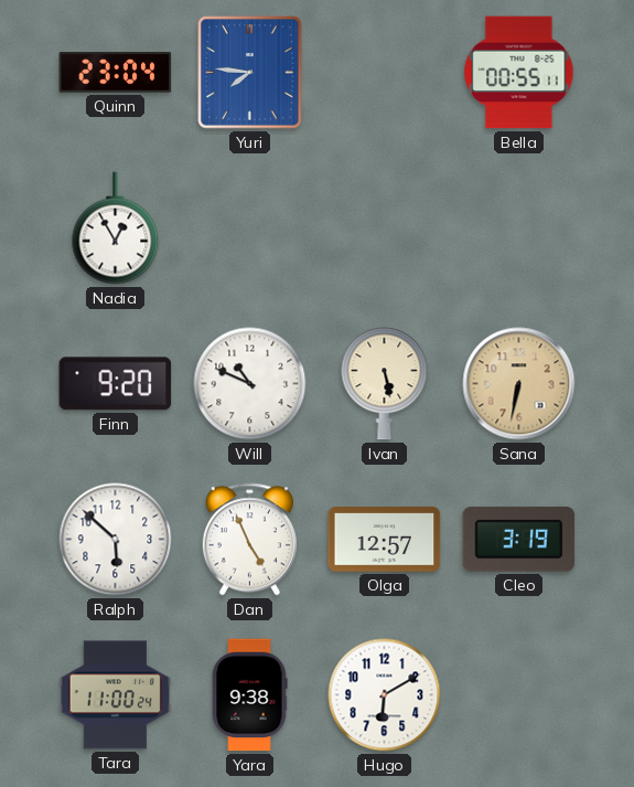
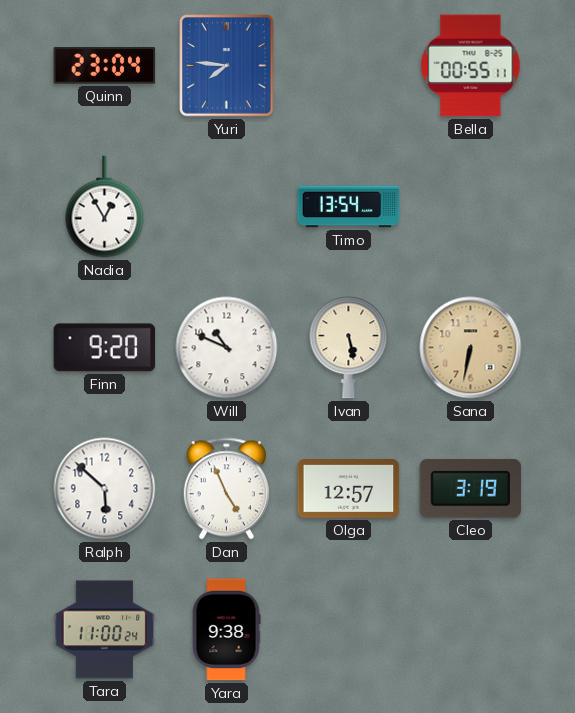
Timo: none -> 13:54
Hugo: 6:10 -> none
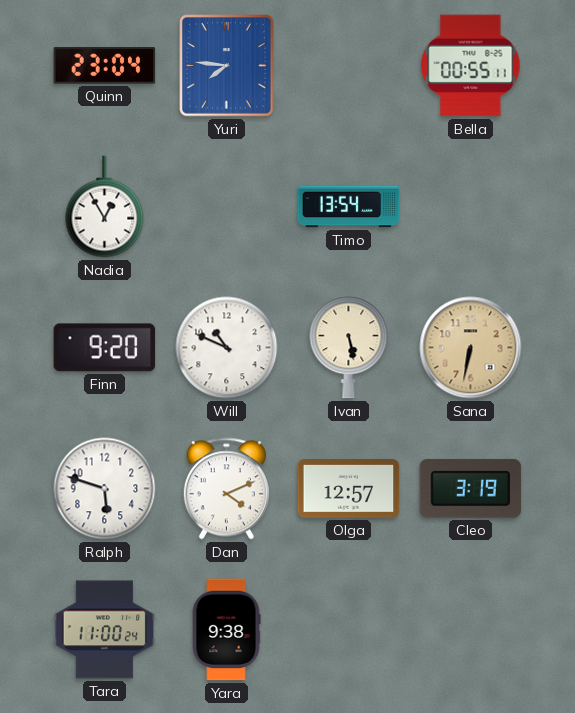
Ralph: 5:52 -> 5:48
Dan: 4:56 -> 4:11
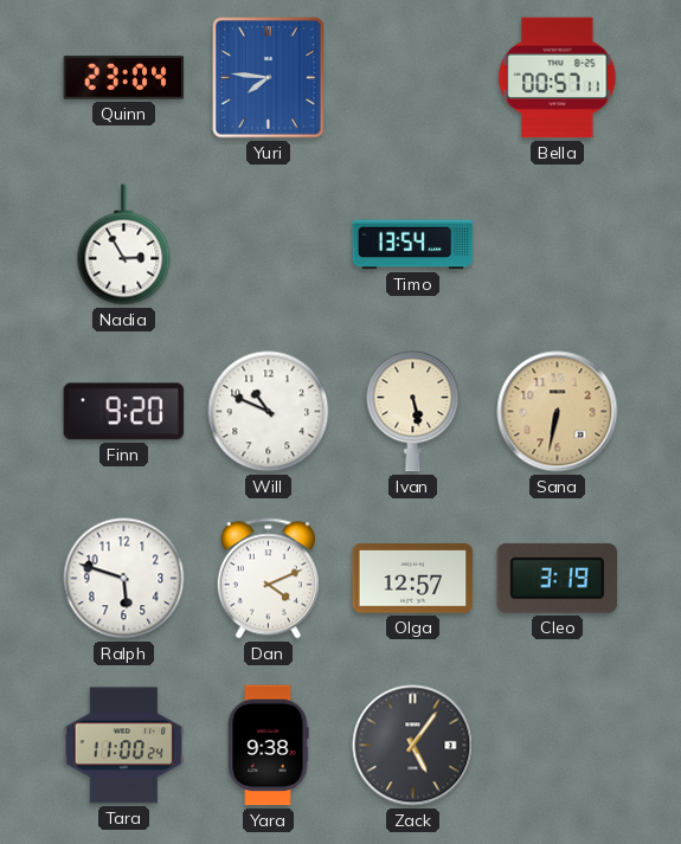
Bella: 00:55 -> 00:57
Nadia: 12:55 -> 2:55
Zack: none -> 5:06
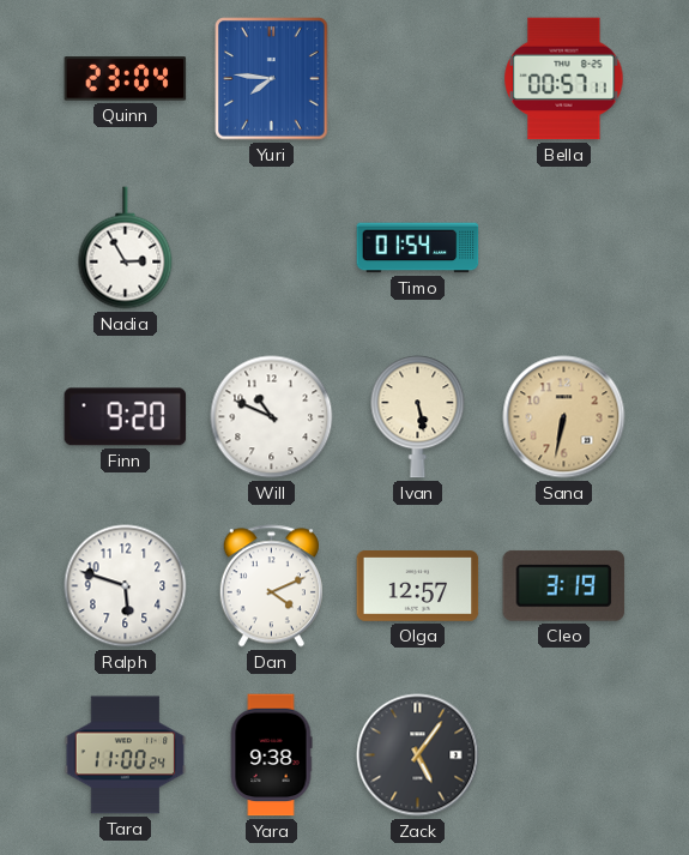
Timo: 13:54 -> 01:54
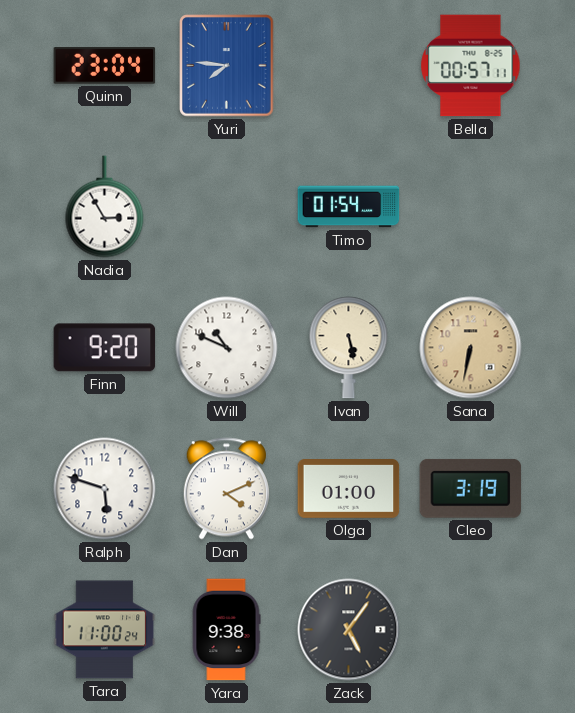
Olga: 12:57 -> 01:00
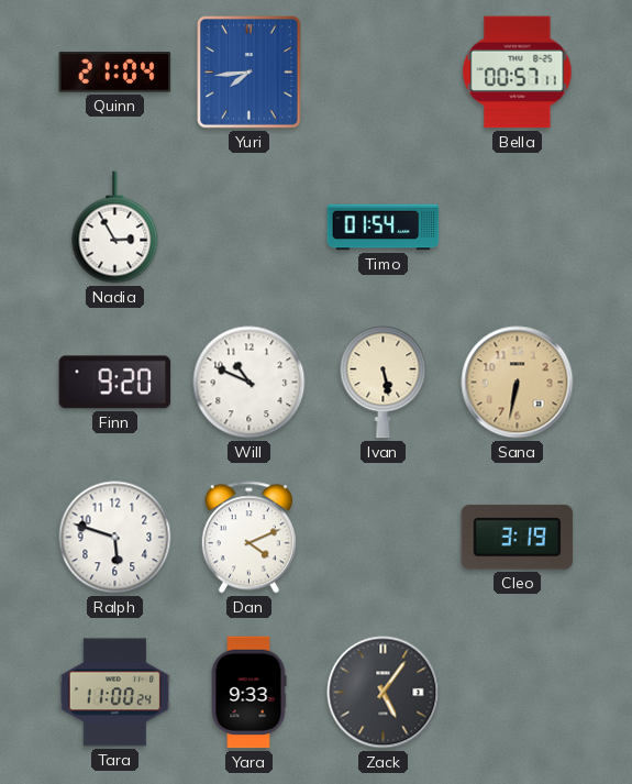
Quinn: 23:04 -> 21:04
Yuri: 7:46 -> 7:44
Olga: 01:00 -> none
Yara: 9:38 -> 9:33
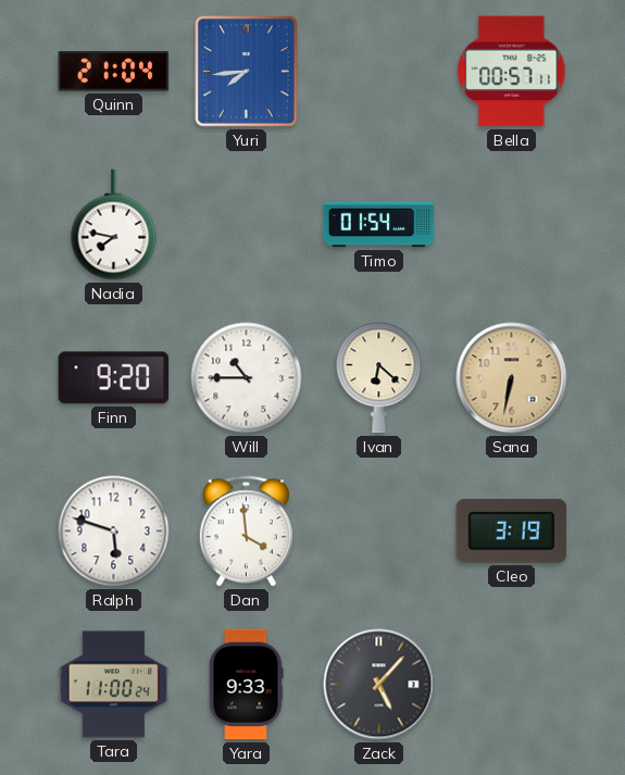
Nadia: 2:55 -> 7:47
Will: 10:49 -> 10:45
Ivan: 5:28 -> 6:22
Dan: 4:11 -> 3:59
Zack: 5:06 -> 5:07
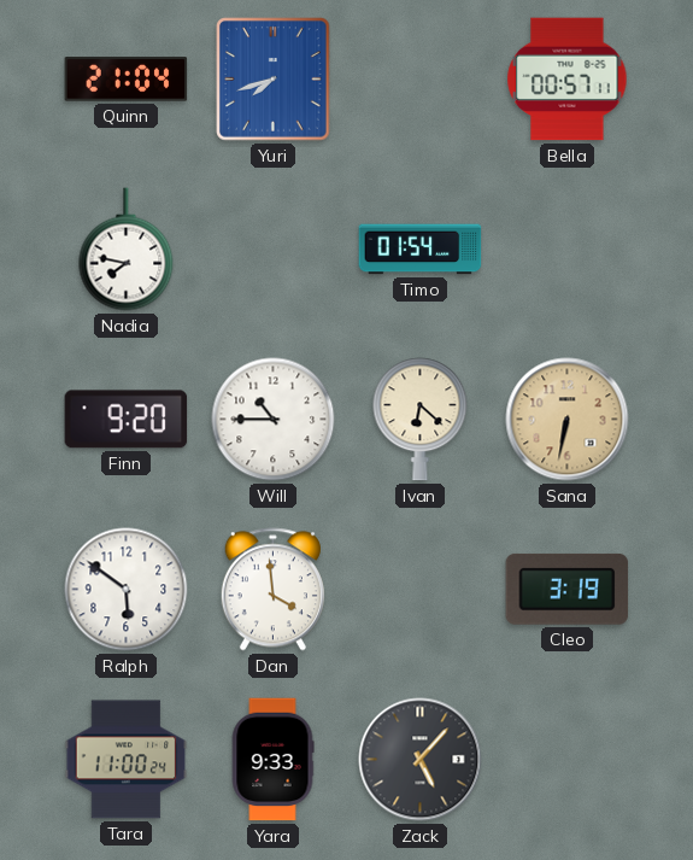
Yuri: 7:44 -> 7:42
Ralph: 5:48 -> 5:51
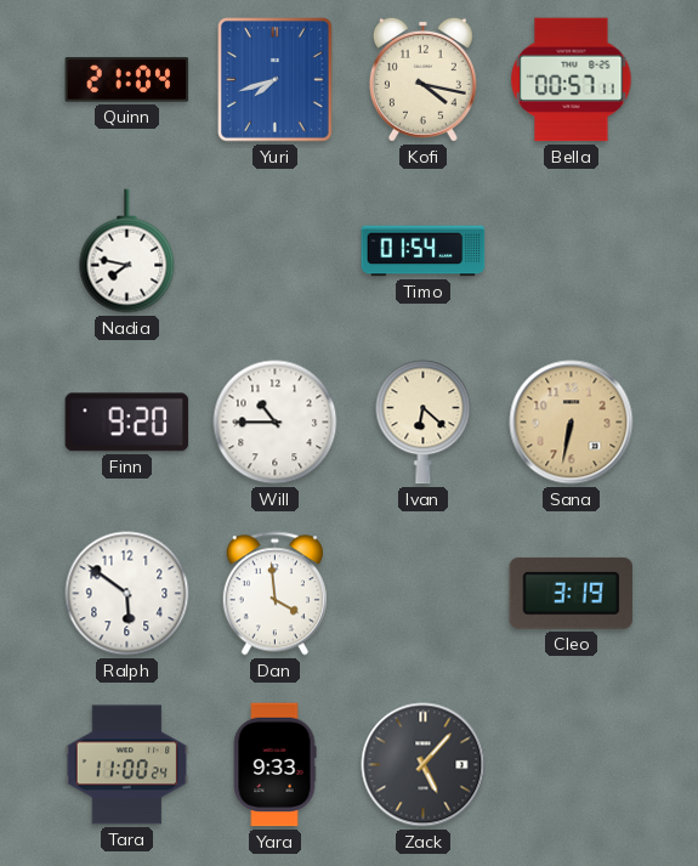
Kofi: none -> 4:17
